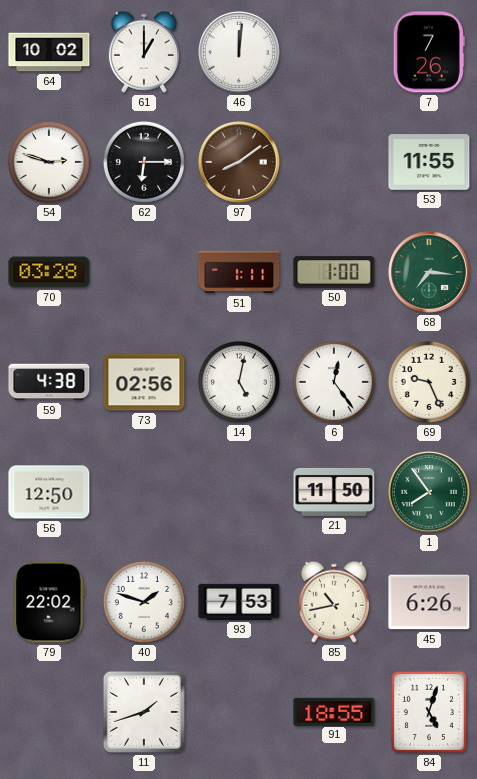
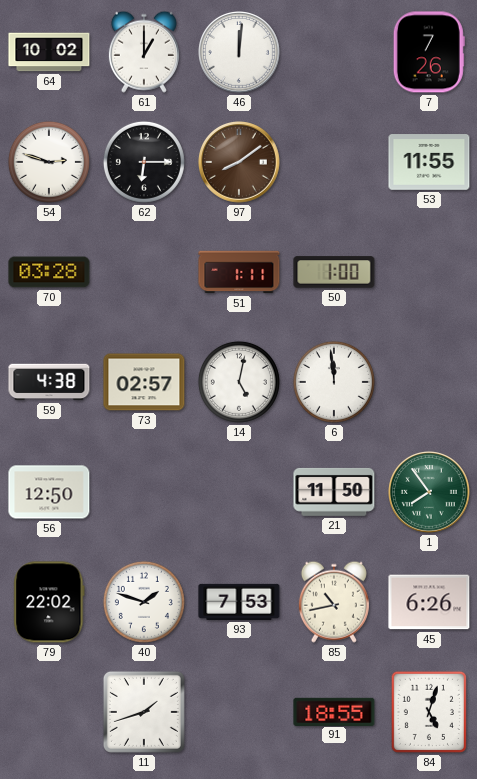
68: 7:16 -> none
73: 02:56 -> 02:57
6: 12:24 -> 11:59
69: 9:26 -> none
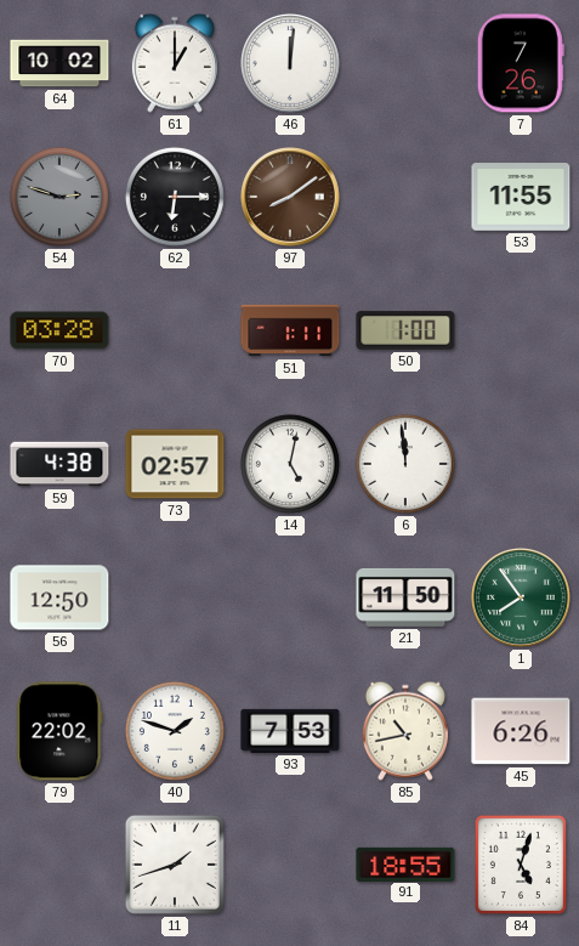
54 dial: white -> grey
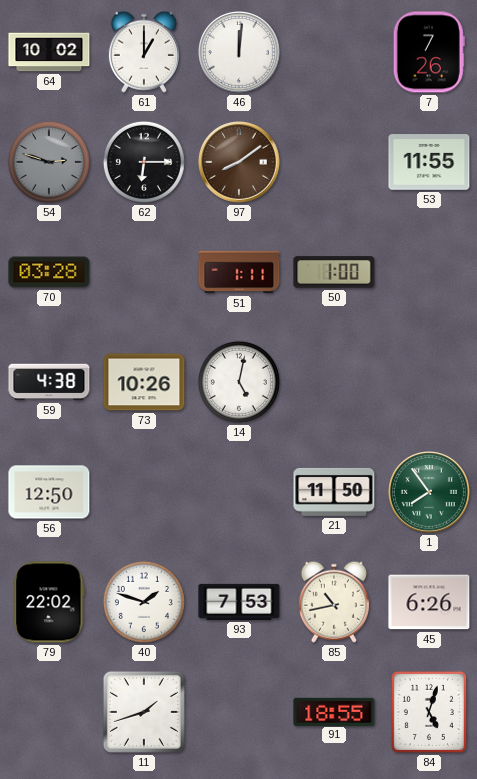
73: 02:57 -> 10:26
6: 11:59 -> none
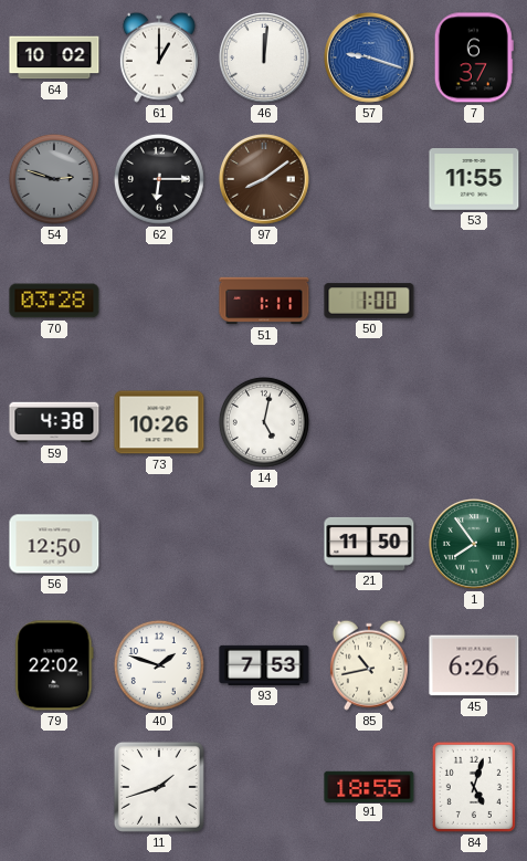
57: none -> 9:18
7: 7:26 -> 6:37
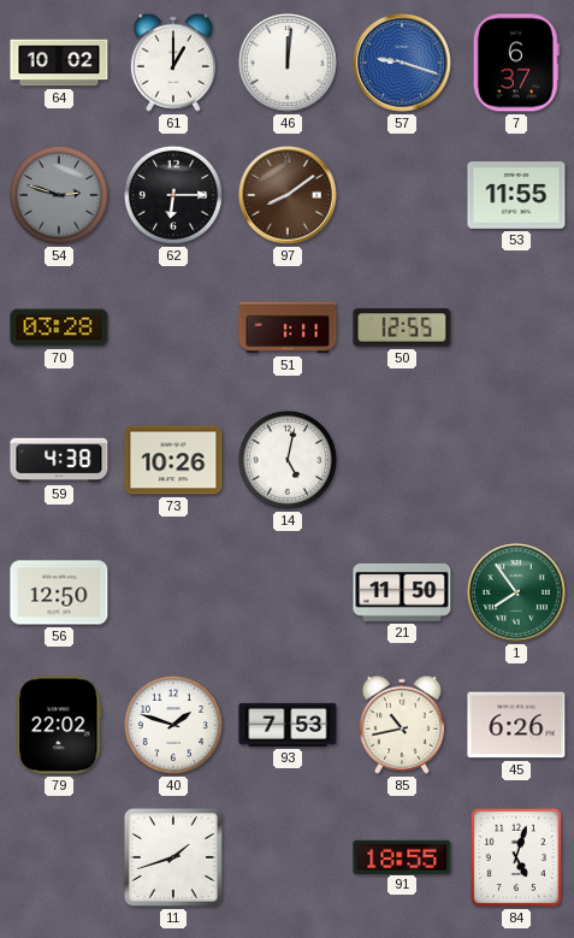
50: 1:00 -> 12:55
